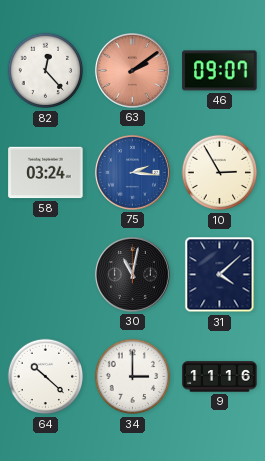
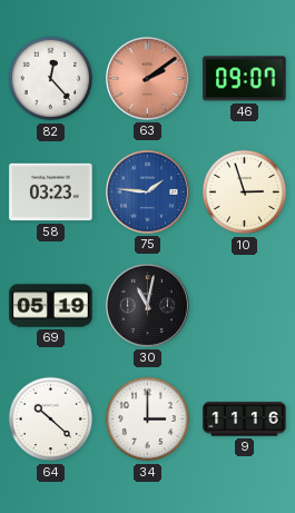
58: 03:24 -> 03:23
75: 2:16 -> 1:46
10: 2:55 -> 2:57
69: none -> 05:19
31: 4:08 -> none
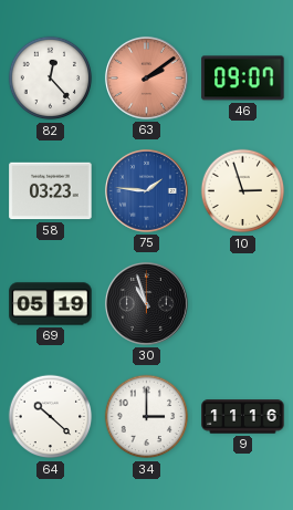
30: 11:02 -> 10:57
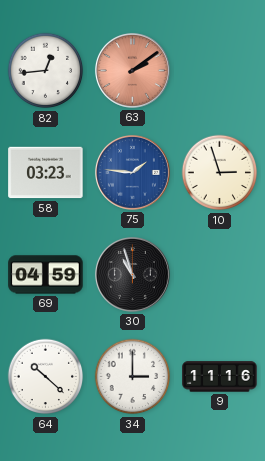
82: 12:23 -> 12:44
46: 09:07 -> none
69: 05:19 -> 04:59
